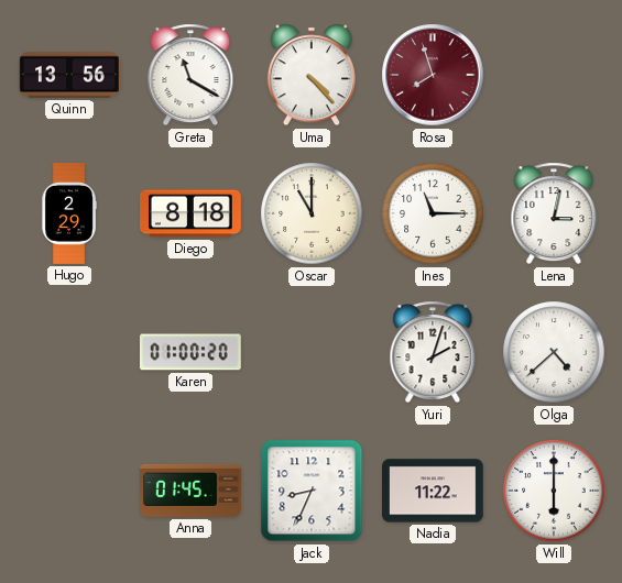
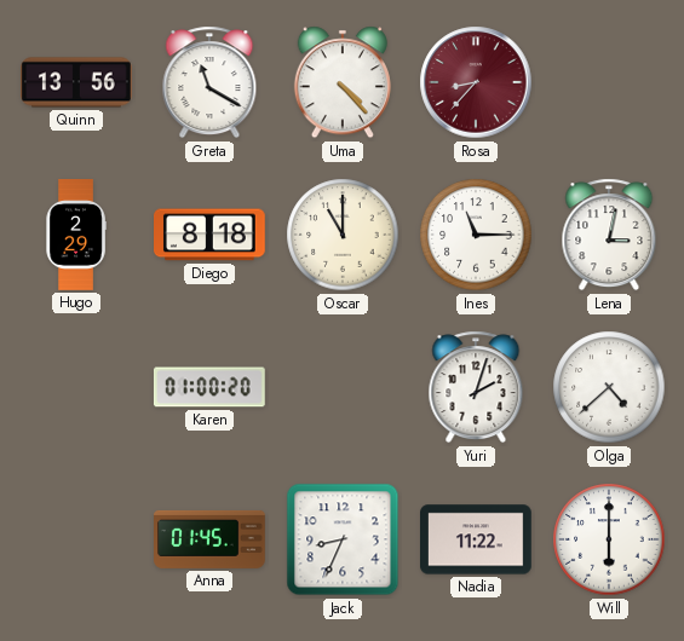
Rosa: 7:57 -> 8:37
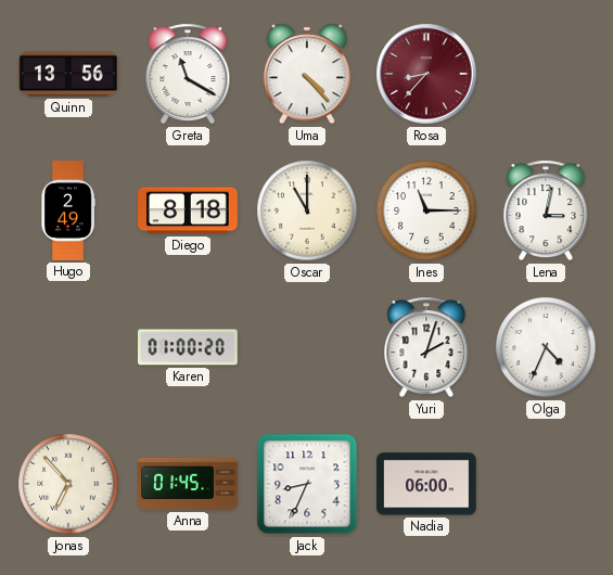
Hugo: 2:29 -> 2:49
Olga: 4:38 -> 4:34
Jonas: none -> 6:53
Nadia: 11:22 -> 06:00
Will: 6:00 -> none
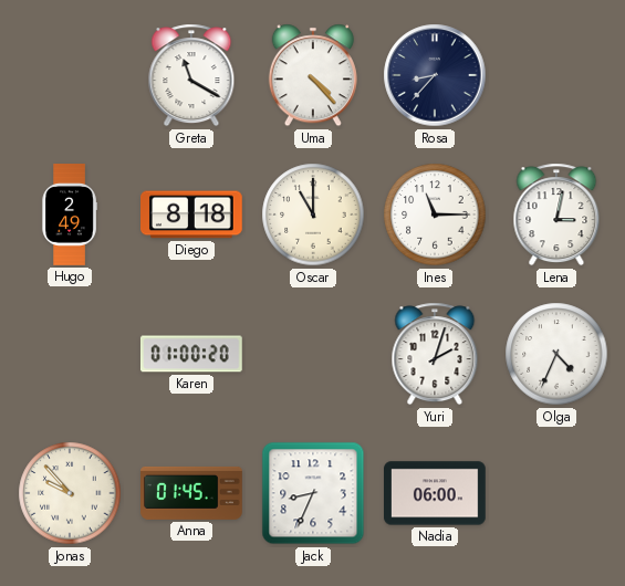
Quinn: 13:56 -> none
Rosa dial: burgundy -> navy
Jonas: 6:53 -> 9:53
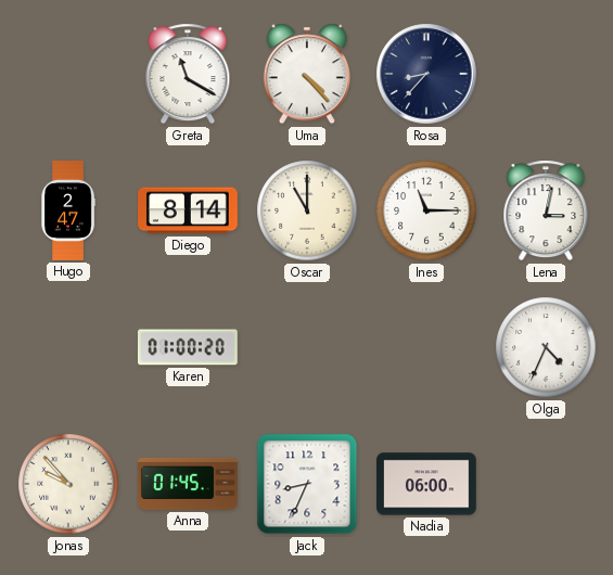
Hugo: 2:49 -> 2:47
Diego: 8:18 -> 8:14
Yuri: 2:03 -> none
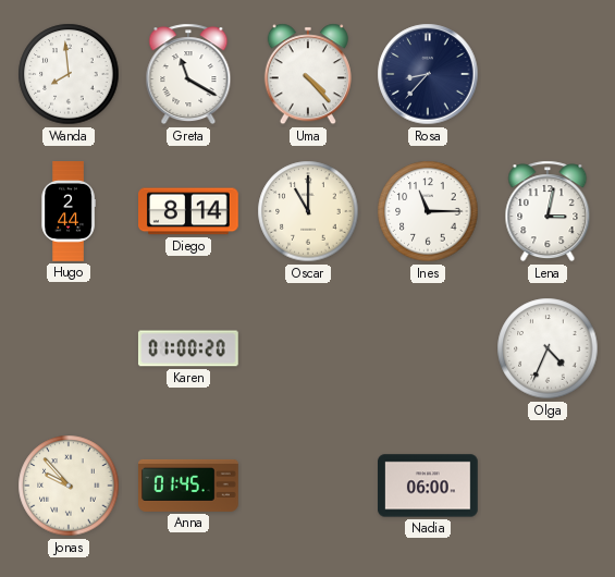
Wanda: none -> 7:59
Hugo: 2:47 -> 2:44
Jack: 8:34 -> none
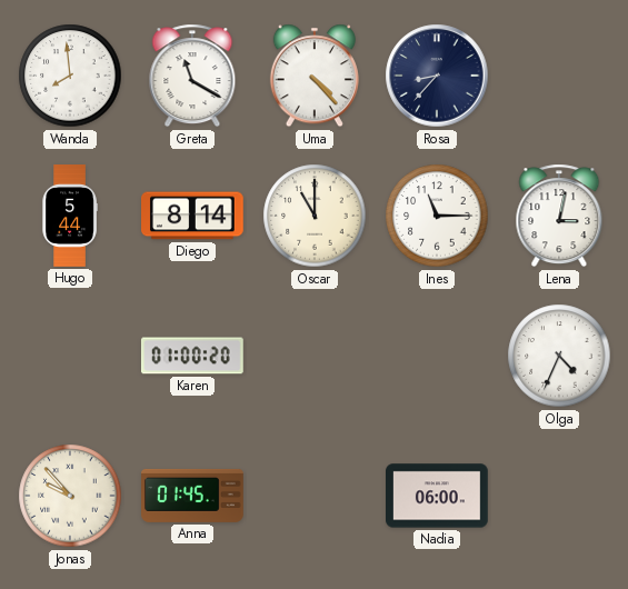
Hugo: 2:44 -> 5:44
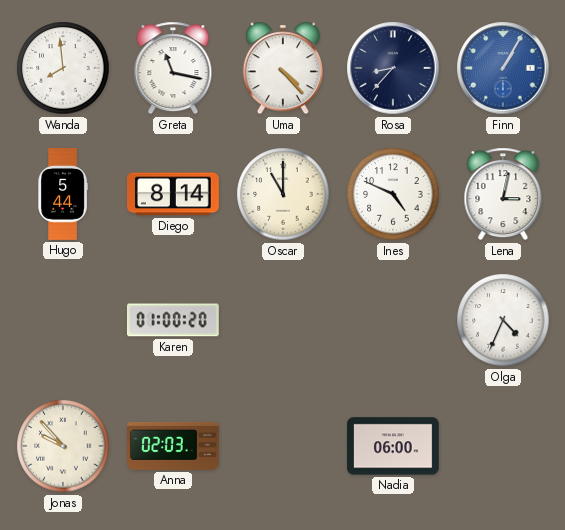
Greta: 11:20 -> 11:17
Finn: none -> 1:05
Ines: 11:15 -> 4:49
Anna: 01:45 -> 02:03
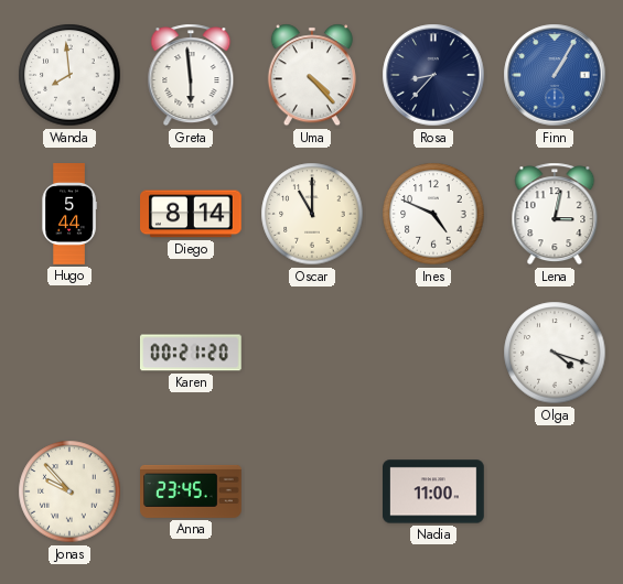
Greta: 11:17 -> 5:59
Karen: 01:00 -> 00:21
Olga: 4:34 -> 4:18
Anna: 02:03 -> 23:45
Nadia: 06:00 -> 11:00
